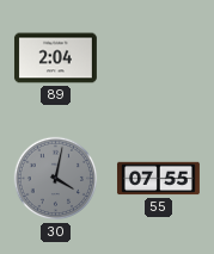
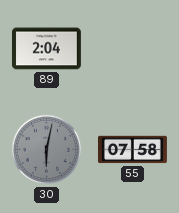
30: 4:02 -> 6:02
55: 07:55 -> 07:58
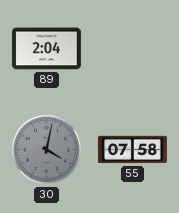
30: 6:02 -> 4:02
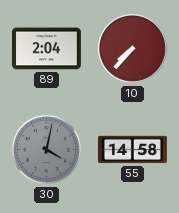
10: none -> 7:37
55: 07:58 -> 14:58
